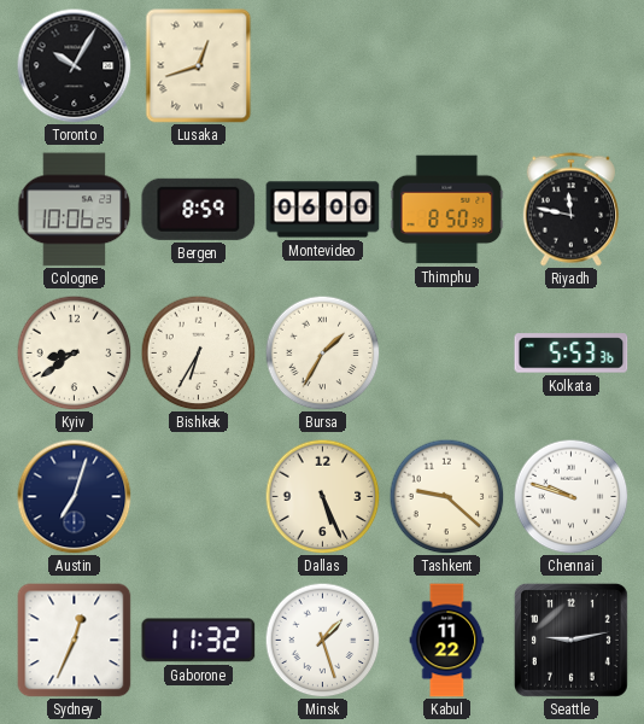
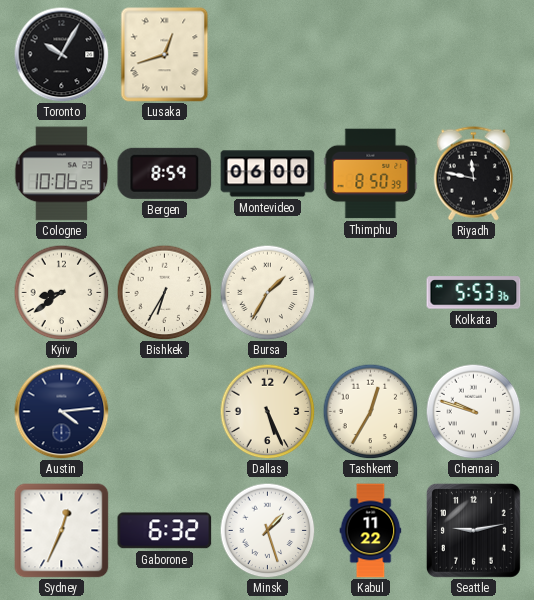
Austin: 7:03 -> 4:14
Tashkent: 9:22 -> 12:35
Gaborone: 11:32 -> 6:32
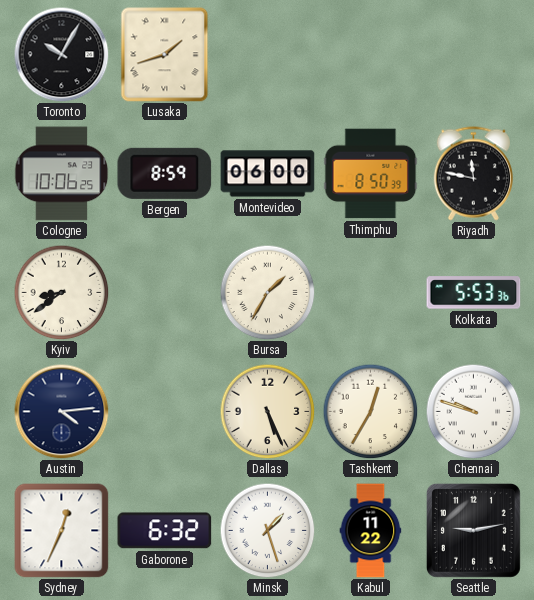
Lusaka: 12:42 -> 1:42
Bishkek: 6:35 -> none
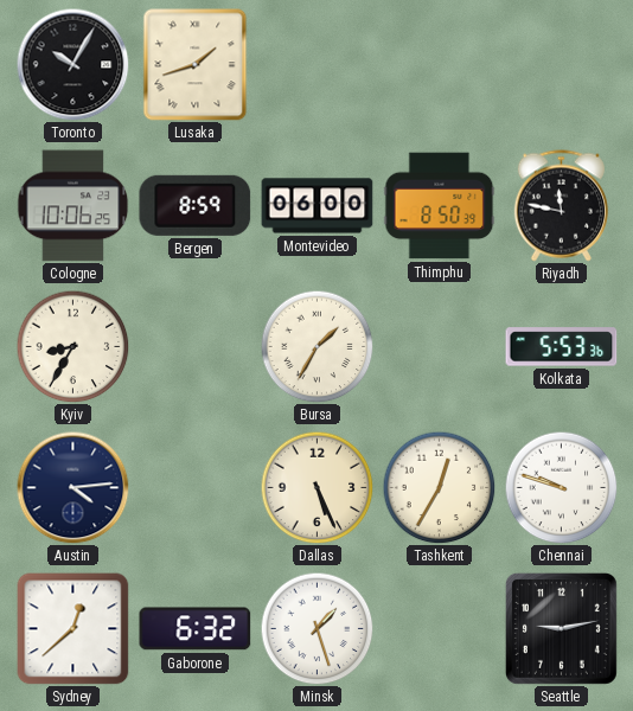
Kyiv: 8:39 -> 8:35
Sydney: 12:34 -> 12:38
Kabul: 11:22 -> none
